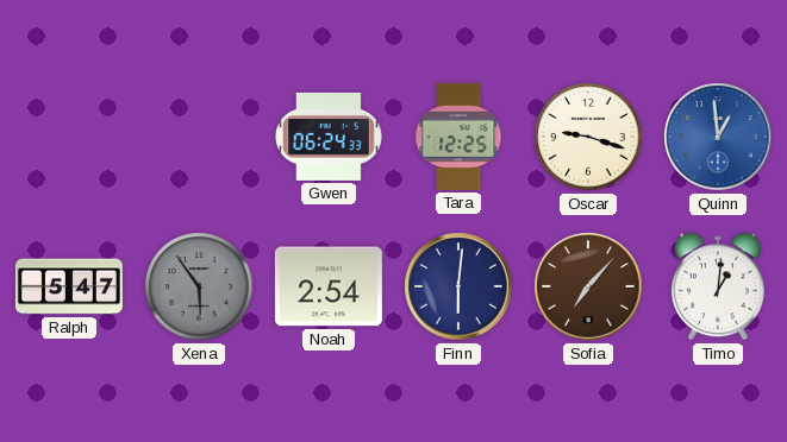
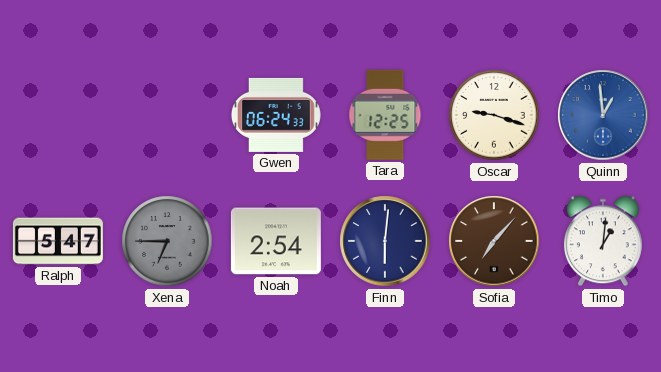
Xena: 5:54 -> 6:45
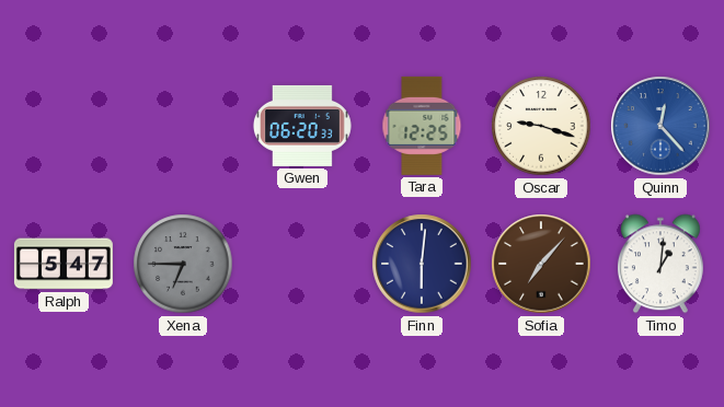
Gwen: 06:24 -> 06:20
Quinn: 12:59 -> 12:23
Noah: 2:54 -> none
